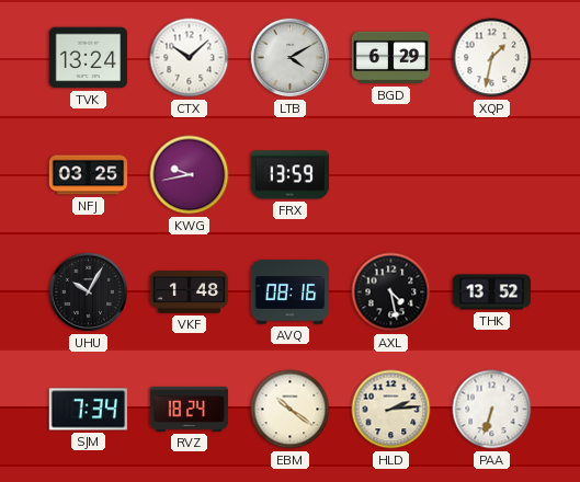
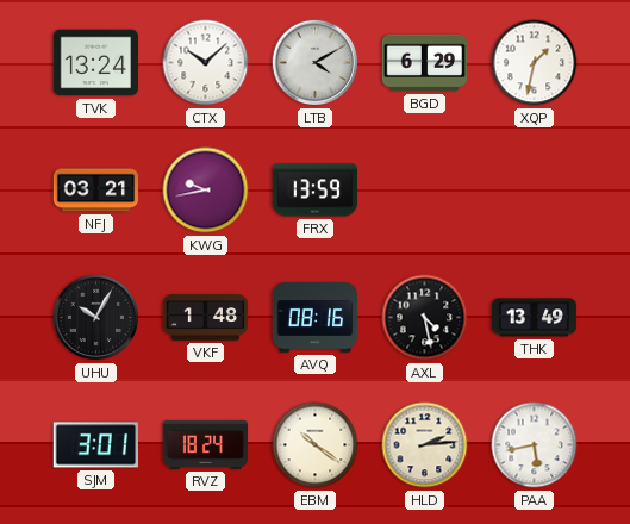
NFJ: 03:25 -> 03:21
THK: 13:52 -> 13:49
SJM: 7:34 -> 3:01
PAA: 6:33 -> 5:43
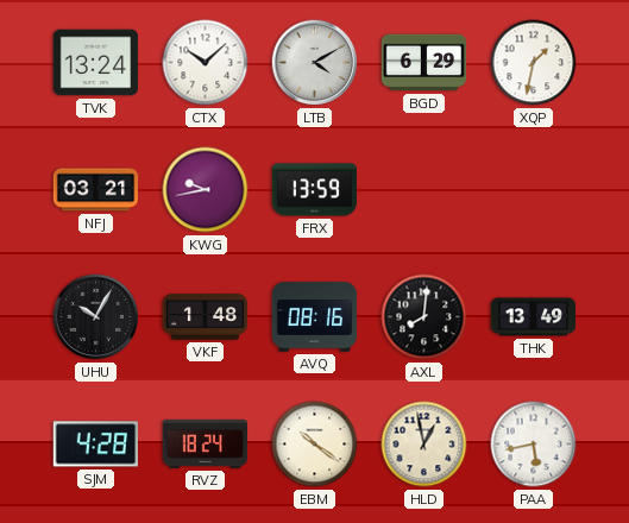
AXL: 4:28 -> 8:01
SJM: 3:01 -> 4:28
HLD: 2:14 -> 12:58
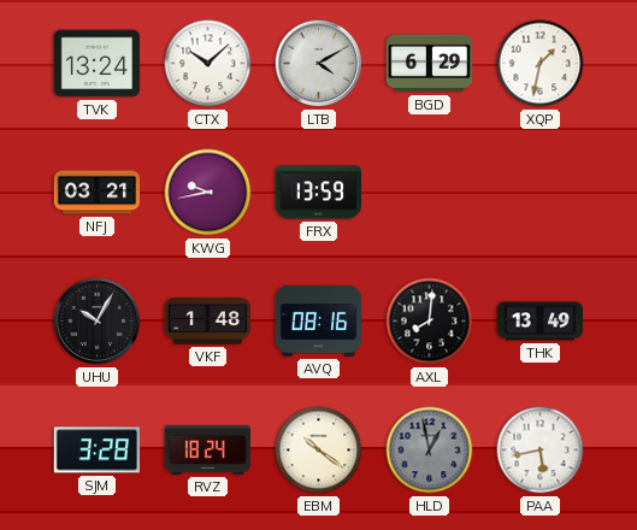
SJM: 4:28 -> 3:28
HLD dial: cream -> grey
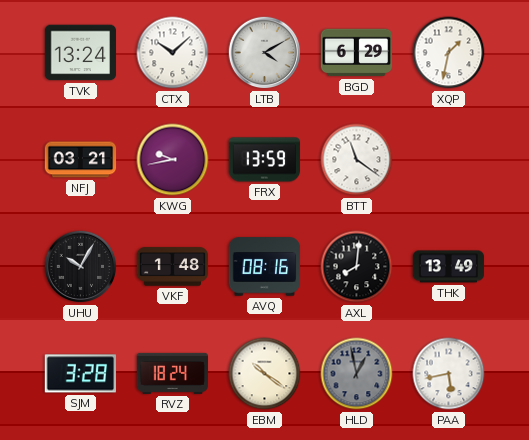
BTT: none -> 11:21
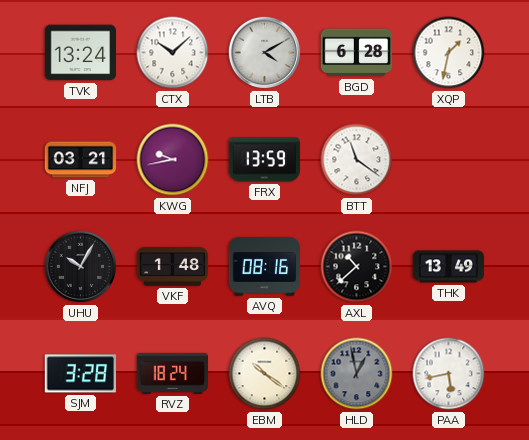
BGD: 6:29 -> 6:28
AXL: 8:01 -> 10:38
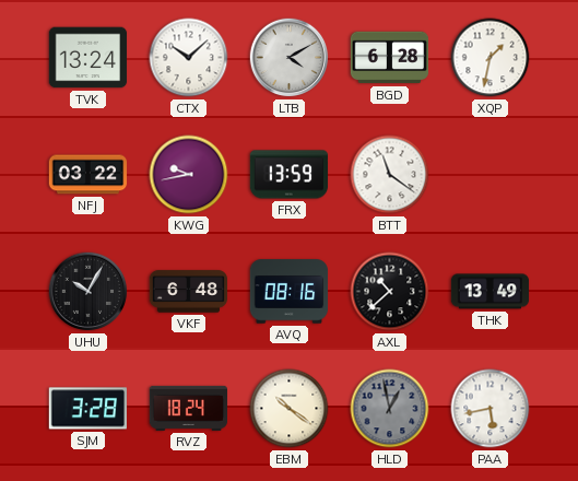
NFJ: 03:21 -> 03:22
VKF: 1:48 -> 6:48
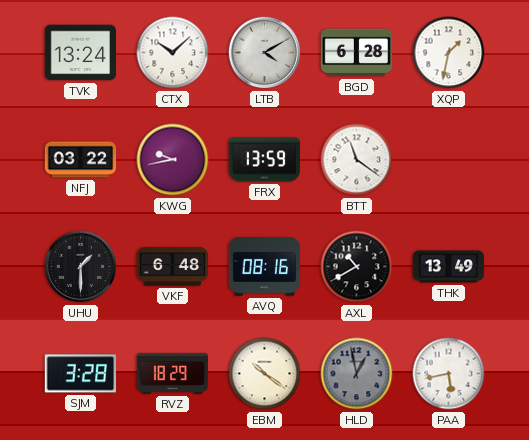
UHU: 10:05 -> 1:30
AXL: 10:38 -> 10:40
RVZ: 18:24 -> 18:29
